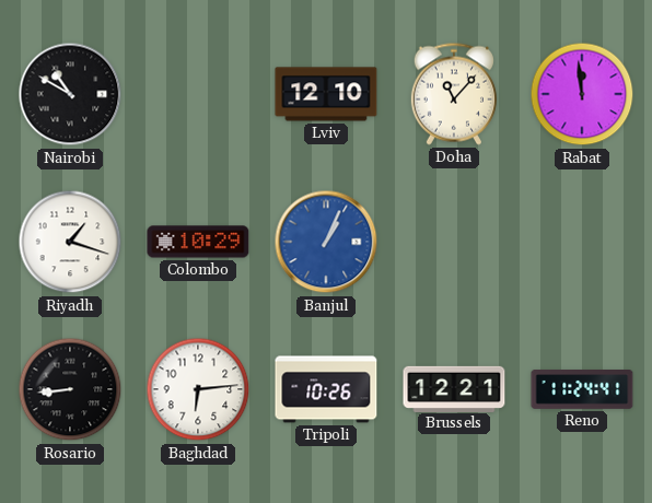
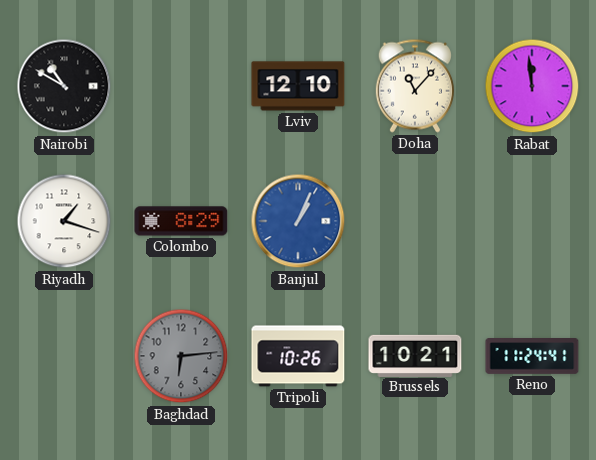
Colombo: 10:29 -> 8:29
Rosario: 8:44 -> none
Baghdad dial: white -> grey
Brussels: 12:21 -> 10:21
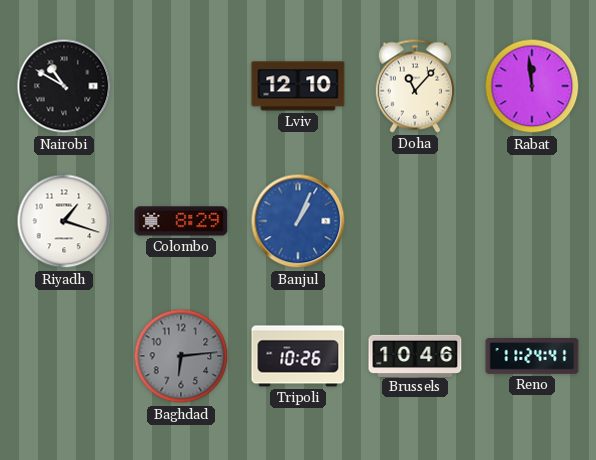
Brussels: 10:21 -> 10:46
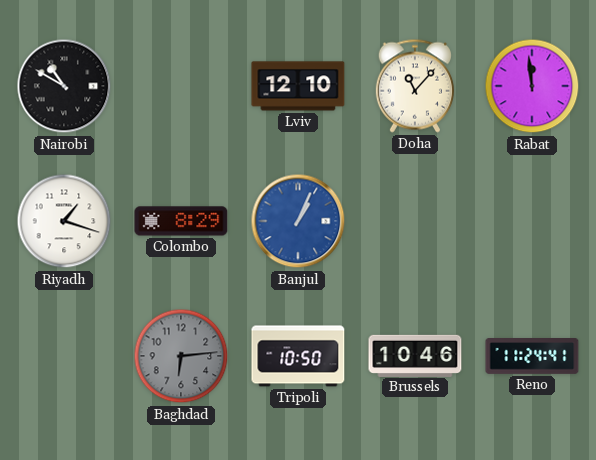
Tripoli: 10:26 -> 10:50
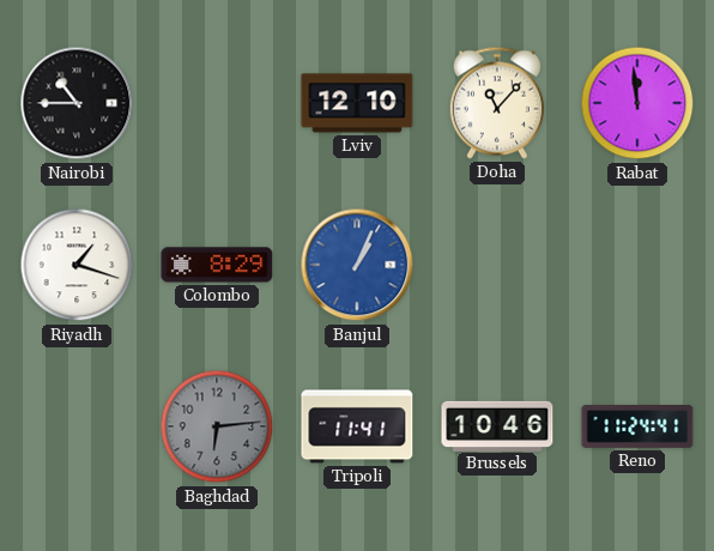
Nairobi: 10:50 -> 10:45
Tripoli: 10:50 -> 11:41
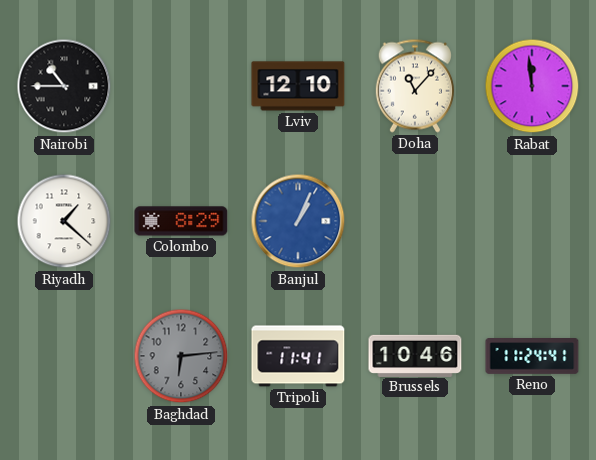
Riyadh: 1:18 -> 1:22
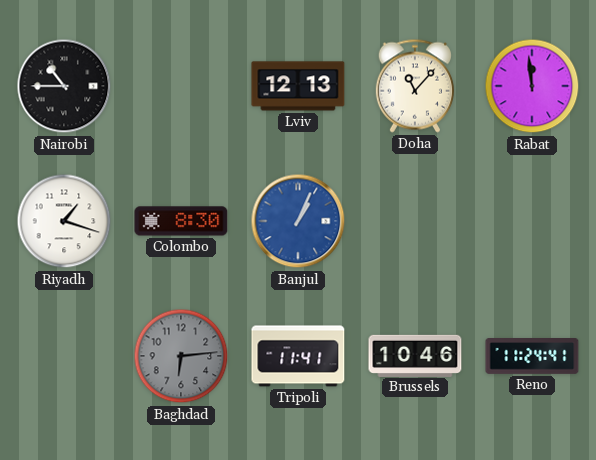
Lviv: 12:10 -> 12:13
Riyadh: 1:22 -> 1:18
Colombo: 8:29 -> 8:30
